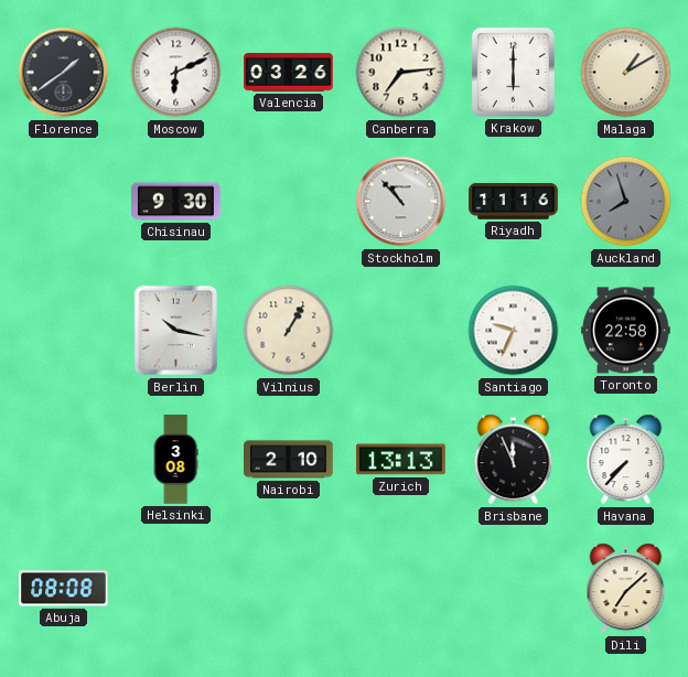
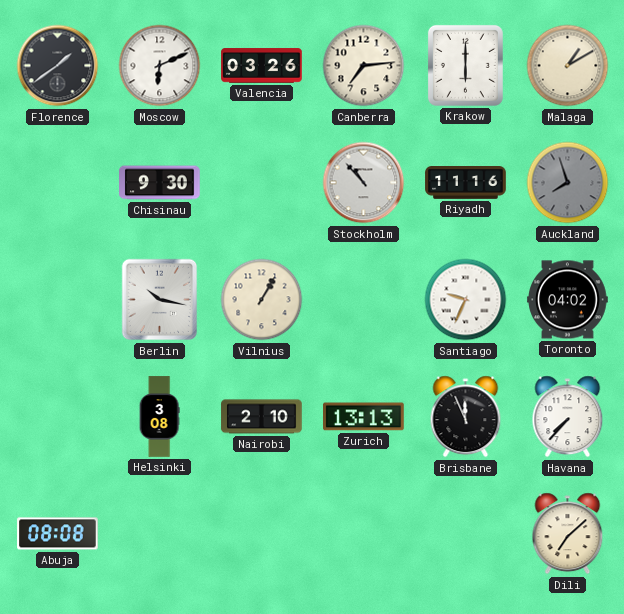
Toronto: 22:58 -> 04:02
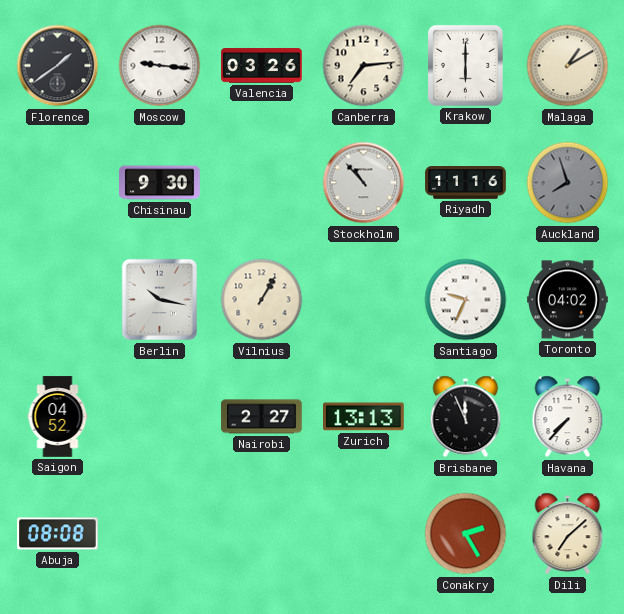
Moscow: 6:11 -> 9:16
Saigon: none -> 04:52
Helsinki: 3:08 -> none
Nairobi: 2:10 -> 2:27
Conakry: none -> 2:25
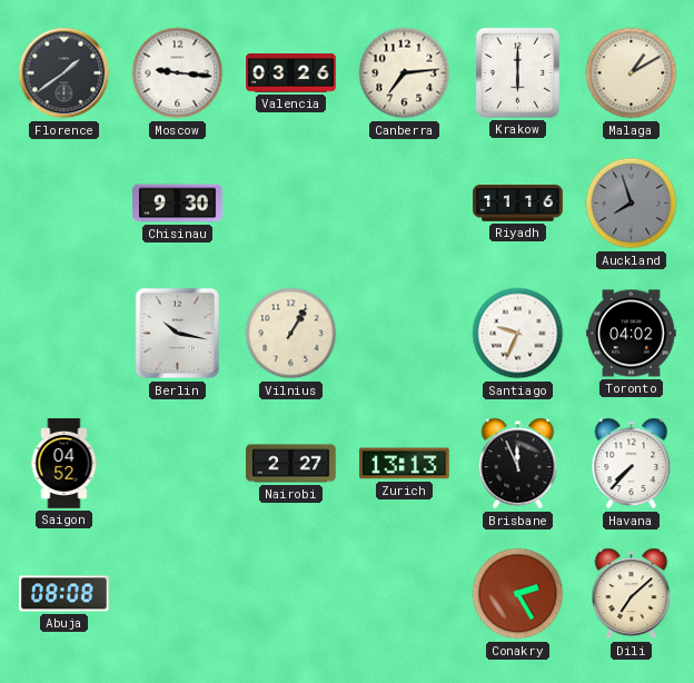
Stockholm: 10:53 -> none
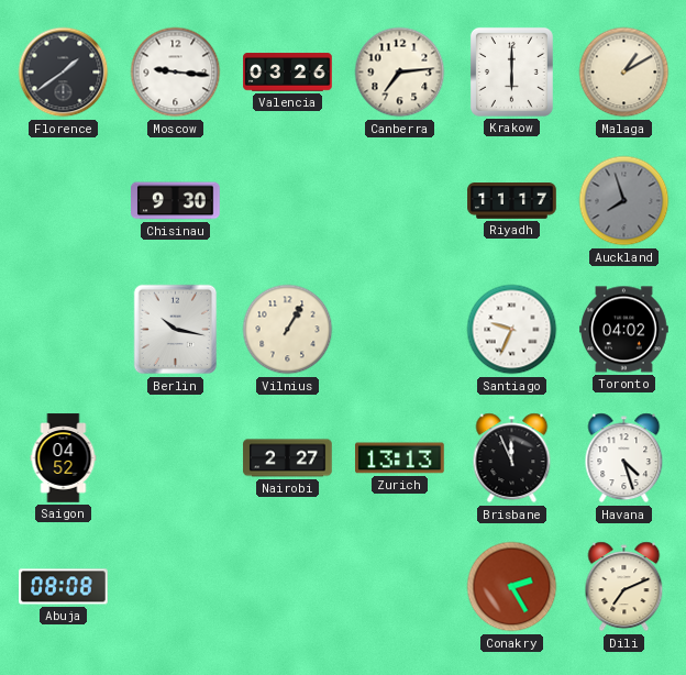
Riyadh: 11:16 -> 11:17
Havana: 7:37 -> 4:27
Dili: 7:08 -> 7:11
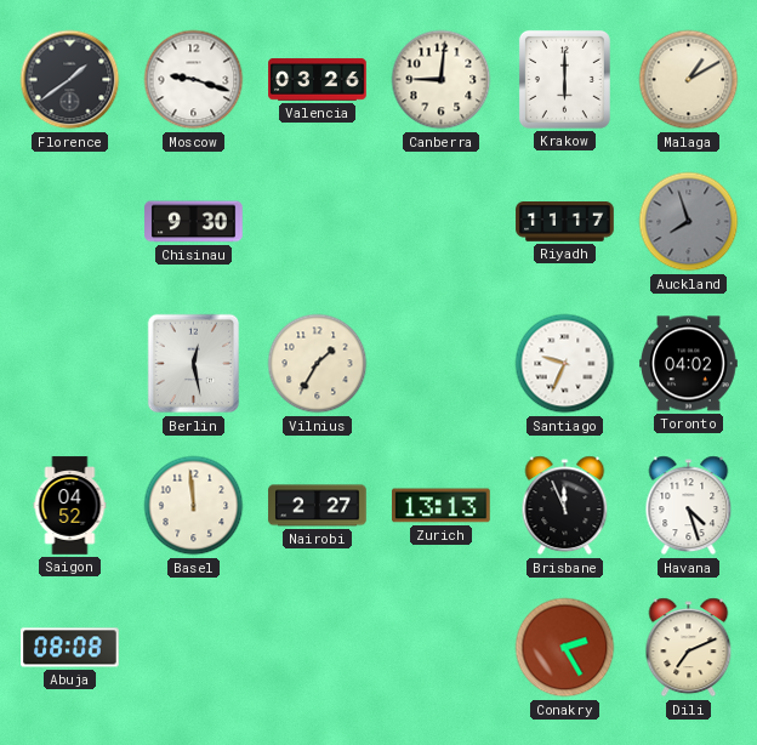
Moscow: 9:16 -> 9:18
Canberra: 7:14 -> 9:01
Berlin: 10:17 -> 12:28
Vilnius: 1:05 -> 1:35
Basel: none -> 11:59
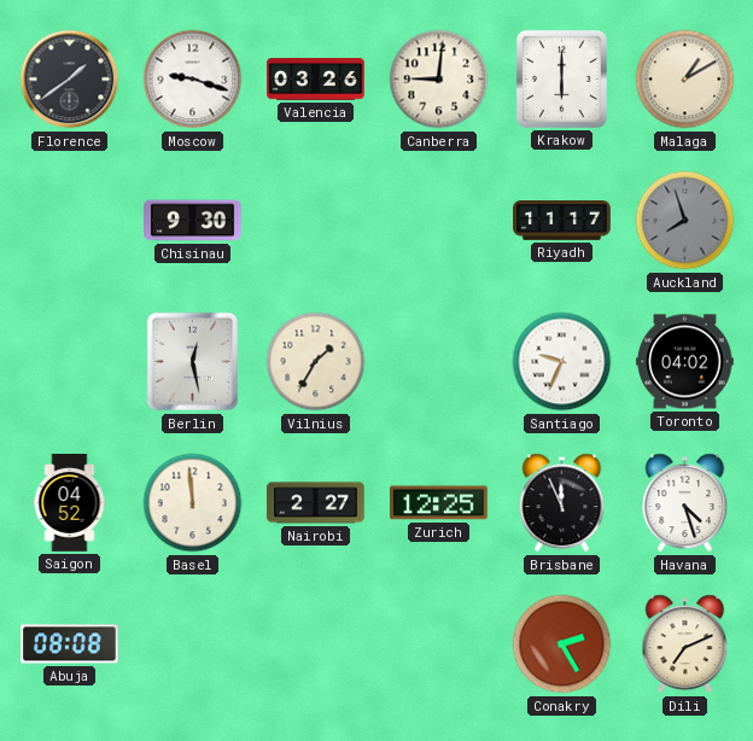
Zurich: 13:13 -> 12:25
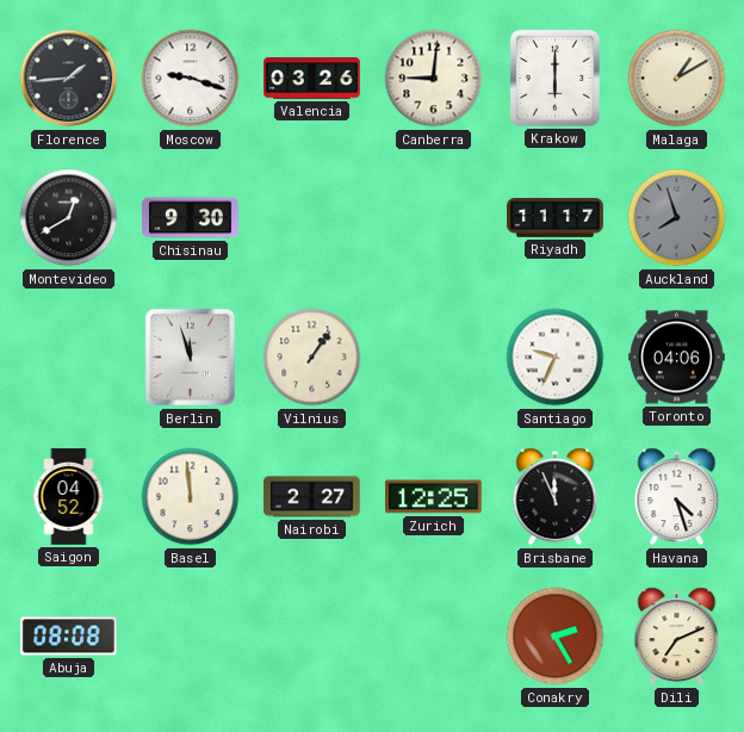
Florence: 1:39 -> 1:44
Montevideo: none -> 12:40
Berlin: 12:28 -> 11:57
Vilnius: 1:35 -> 1:06
Toronto: 04:02 -> 04:06
